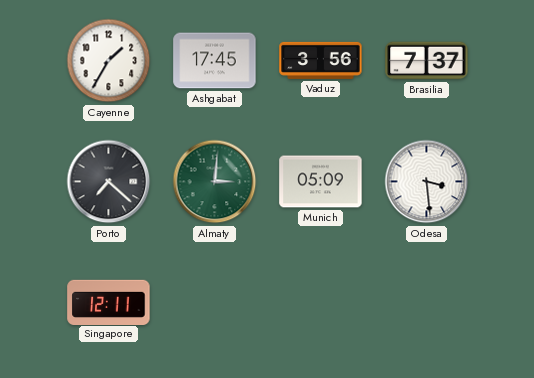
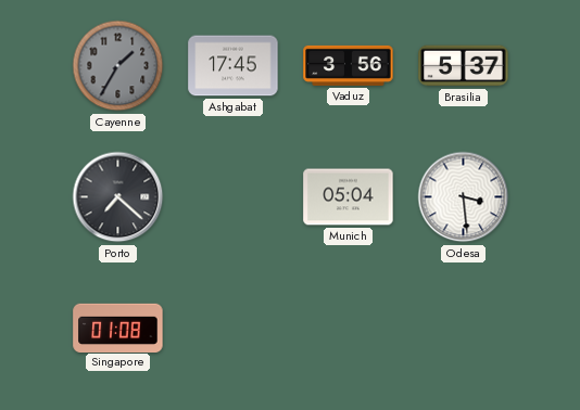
Cayenne dial: white -> grey
Brasilia: 7:37 -> 5:37
Almaty: 3:01 -> none
Munich: 05:09 -> 05:04
Singapore: 12:11 -> 01:08
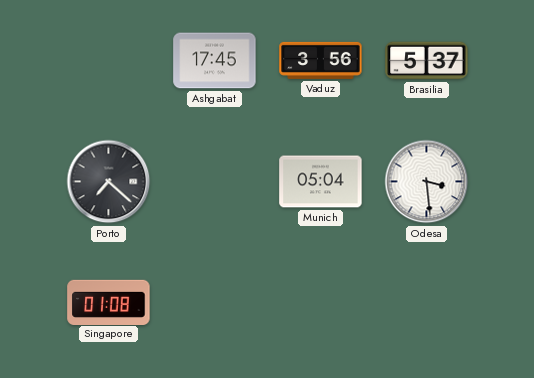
Cayenne: 1:35 -> none
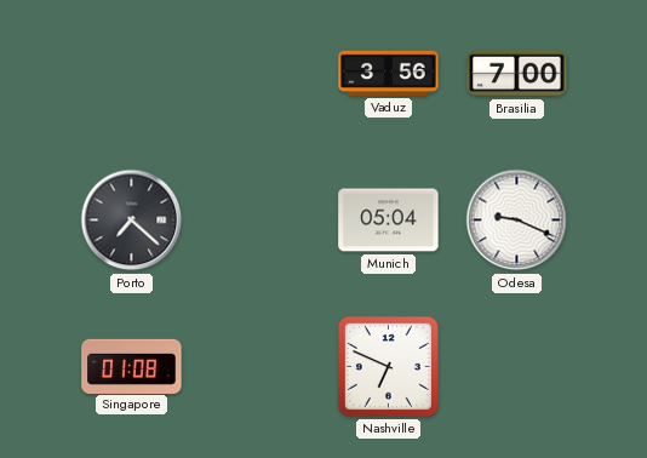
Ashgabat: 17:45 -> none
Brasilia: 5:37 -> 7:00
Odesa: 3:29 -> 9:19
Nashville: none -> 6:49
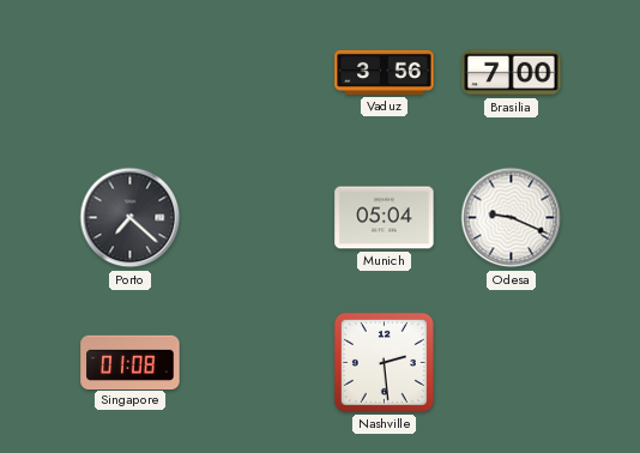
Nashville: 6:49 -> 2:29
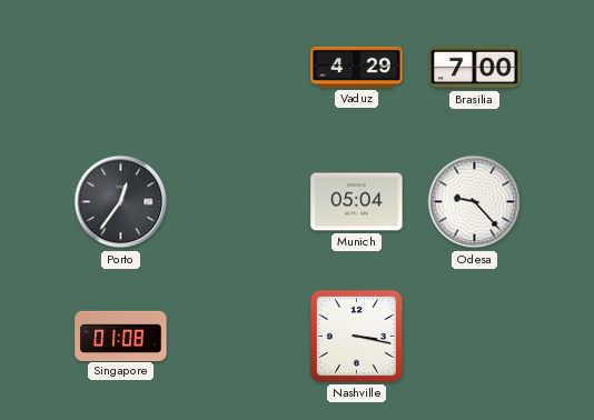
Vaduz: 3:56 -> 4:29
Porto: 7:22 -> 12:36
Odesa: 9:19 -> 9:23
Nashville: 2:29 -> 3:17
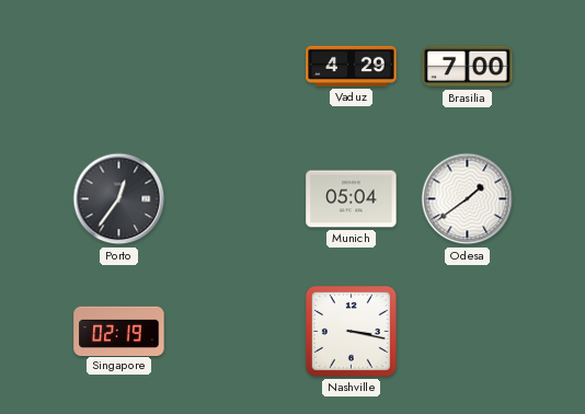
Odesa: 9:23 -> 1:39
Singapore: 01:08 -> 02:19
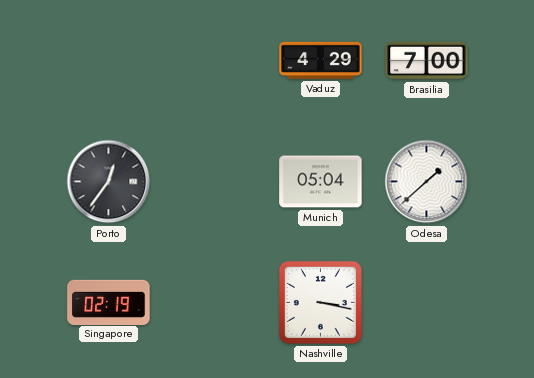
Odesa: 1:39 -> 1:38
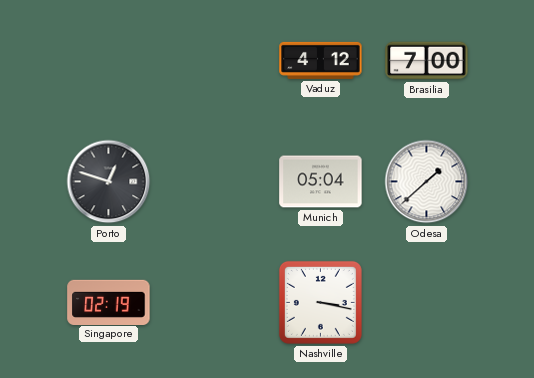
Vaduz: 4:29 -> 4:12
Porto: 12:36 -> 12:48
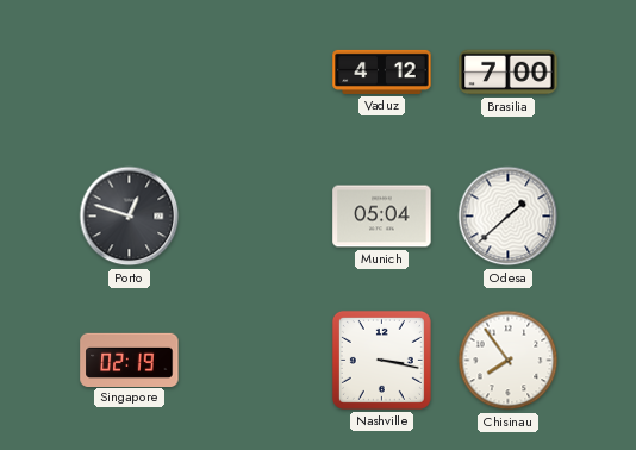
Chisinau: none -> 7:54
